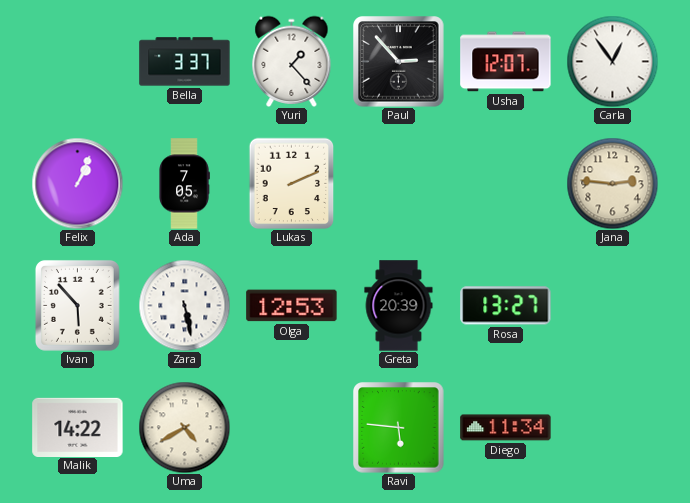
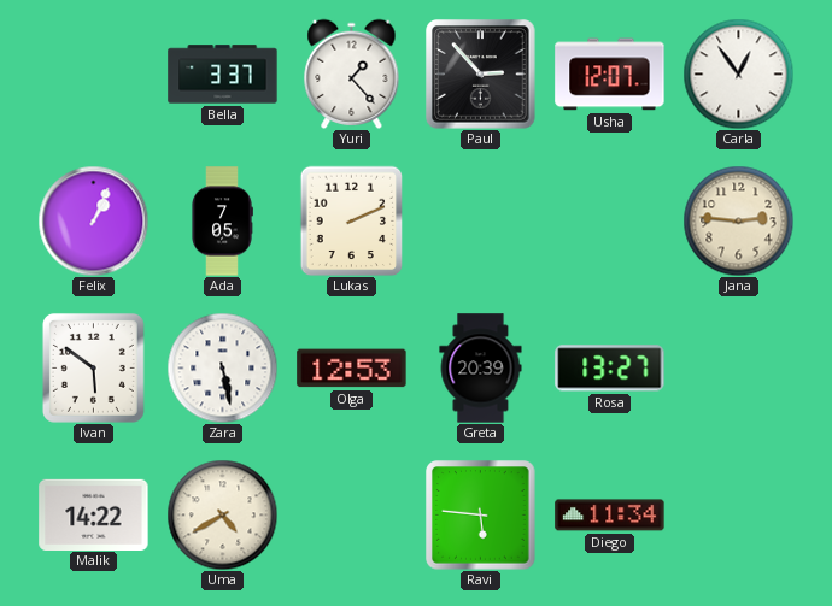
Ivan: 5:53 -> 5:51
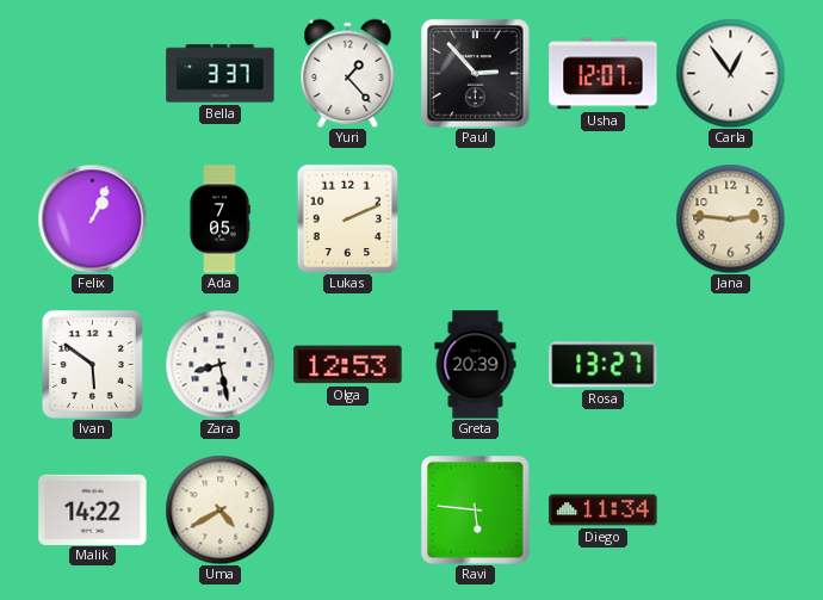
Zara: 5:28 -> 8:28
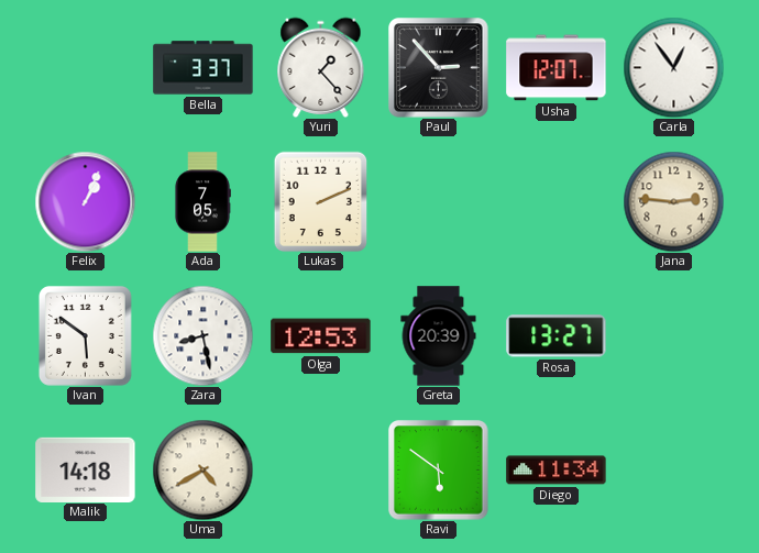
Malik: 14:22 -> 14:18
Ravi: 5:46 -> 5:51
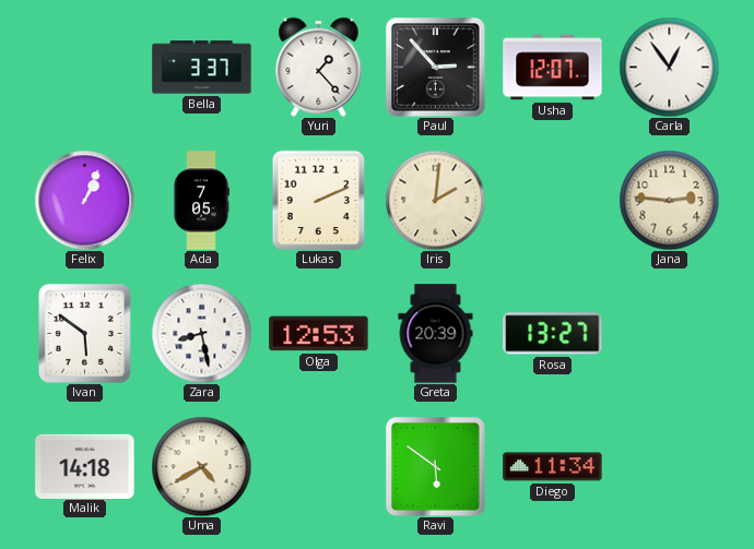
Iris: none -> 2:01
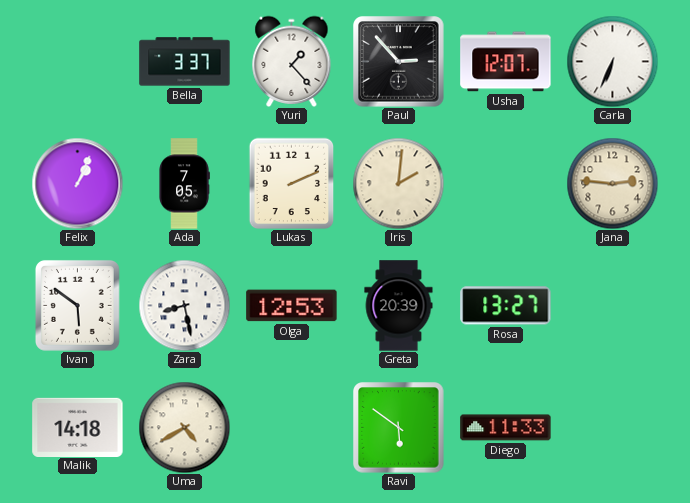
Carla: 12:54 -> 6:34
Diego: 11:34 -> 11:33
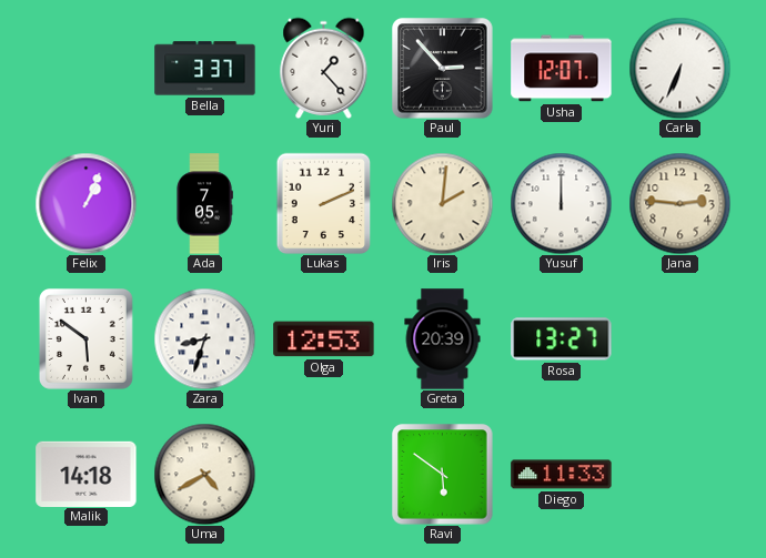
Yusuf: none -> 12:00
Zara: 8:28 -> 8:33
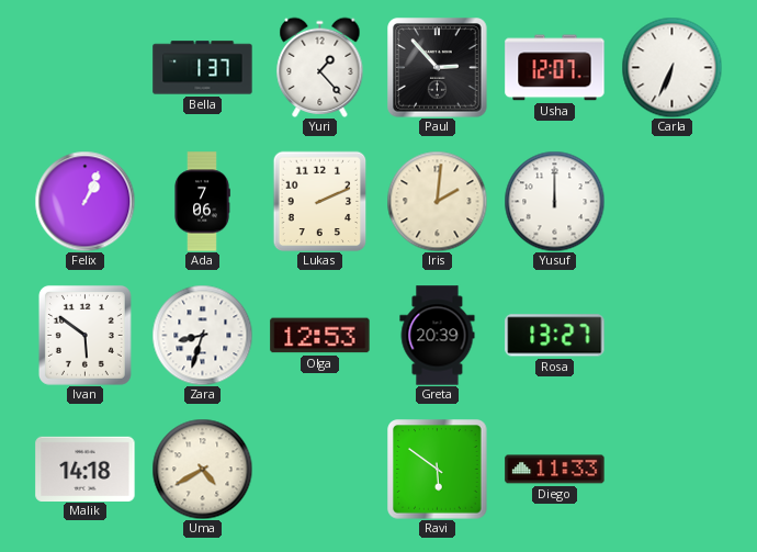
Bella: 3:37 -> 1:37
Ada: 7:05 -> 7:06
Jana: 2:46 -> none
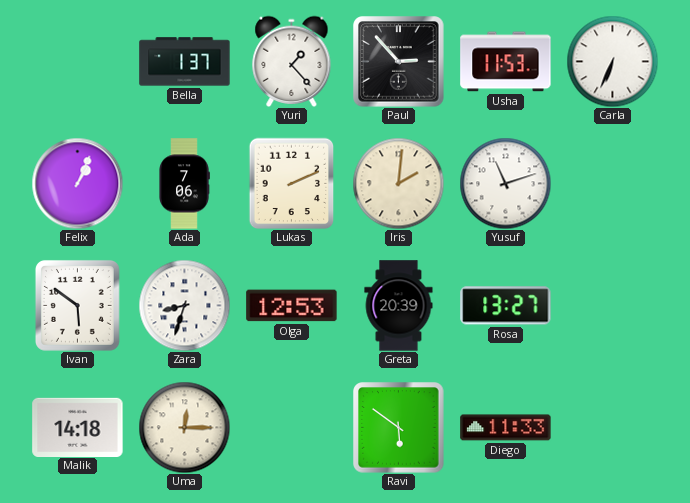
Usha: 12:07 -> 11:53
Yusuf: 12:00 -> 11:12
Uma: 4:40 -> 12:15
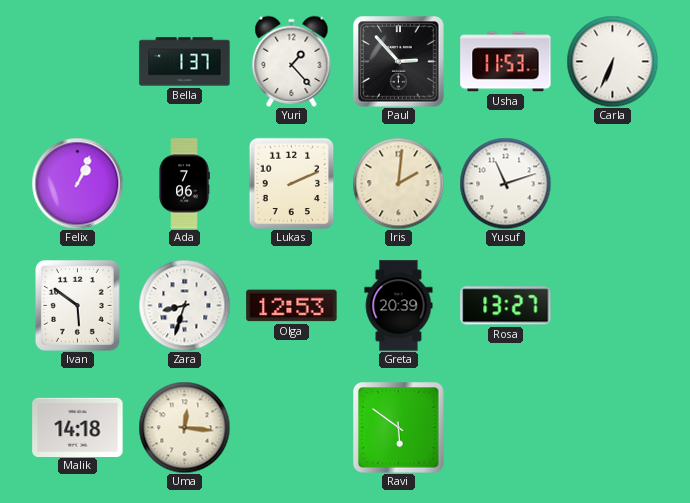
Uma: 12:15 -> 12:16
Diego: 11:33 -> none
